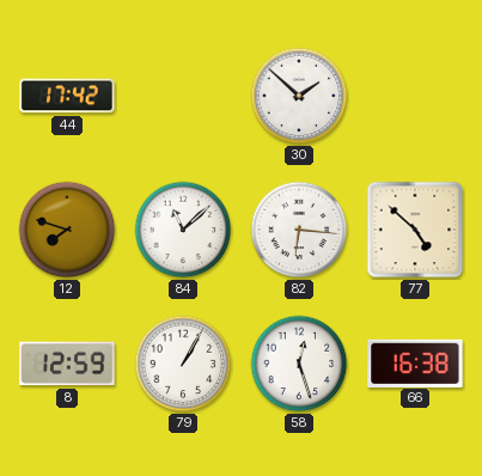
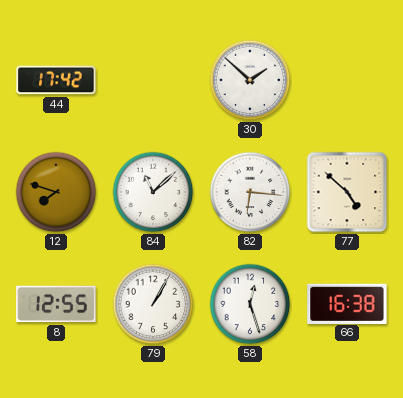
8: 12:59 -> 12:55
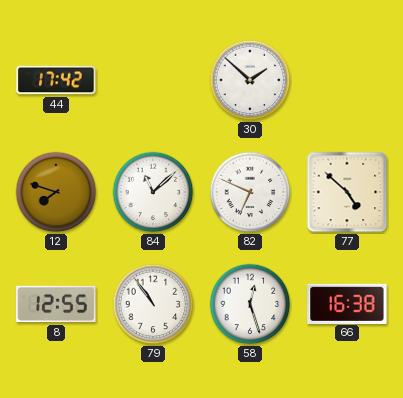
82: 6:16 -> 6:49
79: 1:05 -> 10:54
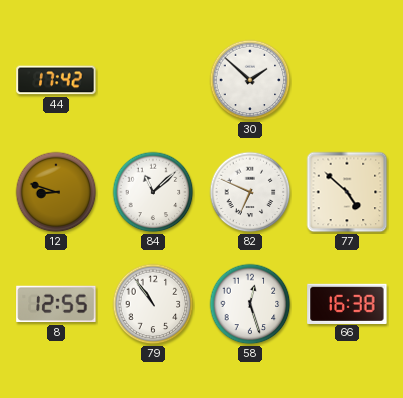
12: 7:48 -> 8:48
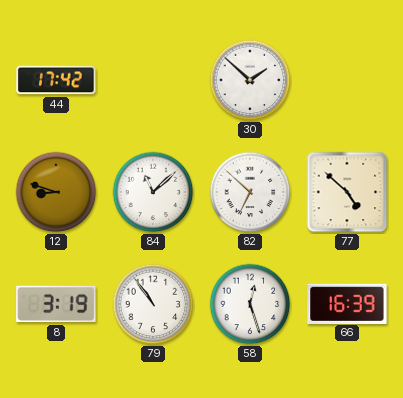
82: 6:49 -> 6:52
8: 12:55 -> 3:19
66: 16:38 -> 16:39
